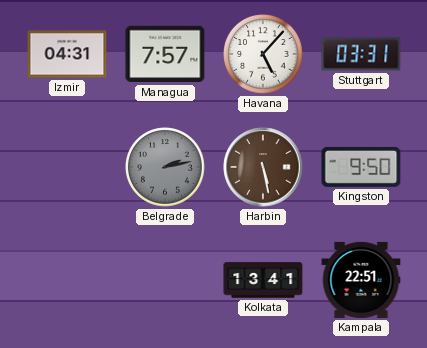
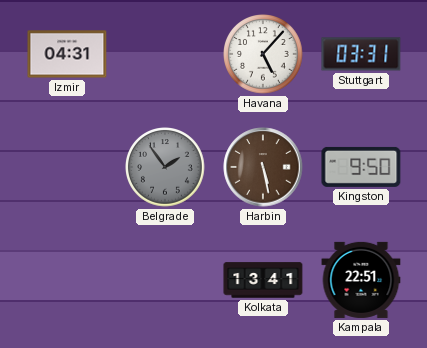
Managua: 7:57 -> none
Belgrade: 2:13 -> 1:54
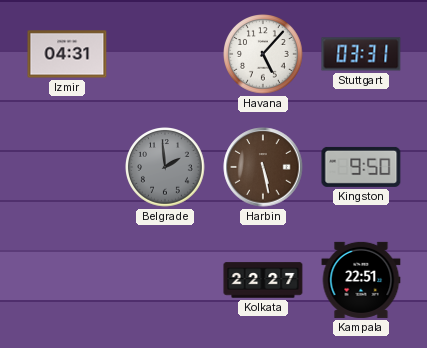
Belgrade: 1:54 -> 1:59
Kolkata: 13:41 -> 22:27
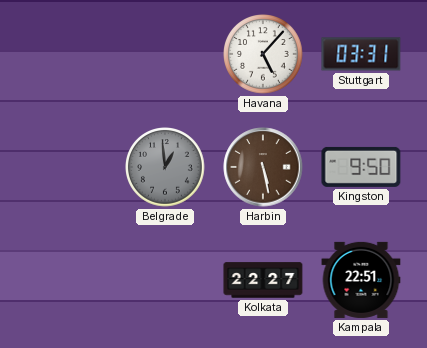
Izmir: 04:31 -> none
Belgrade: 1:59 -> 12:59
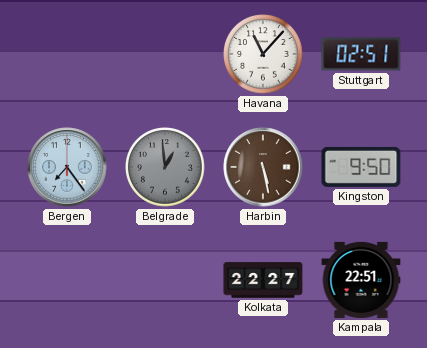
Havana: 5:07 -> 11:07
Stuttgart: 03:31 -> 02:51
Bergen: none -> 7:24
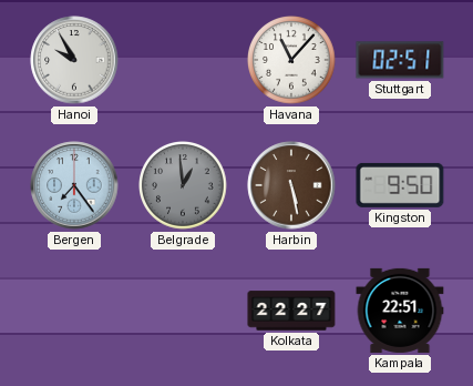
Hanoi: none -> 9:55
